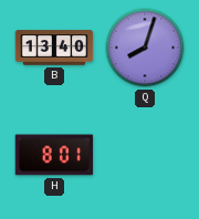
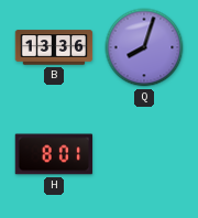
B: 13:40 -> 13:36
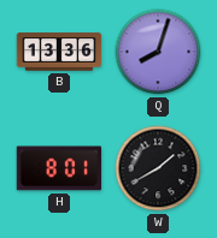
W: none -> 1:40
